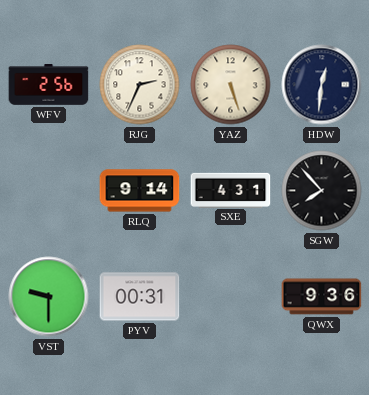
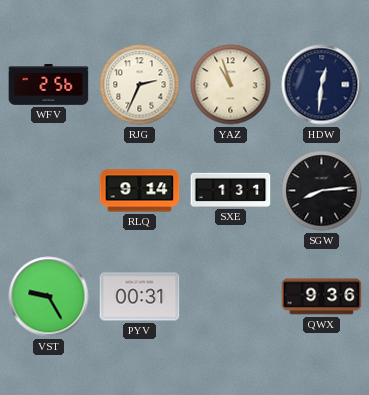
YAZ: 5:27 -> 10:57
SXE: 4:31 -> 1:31
SGW: 7:53 -> 8:14
VST: 9:30 -> 9:25
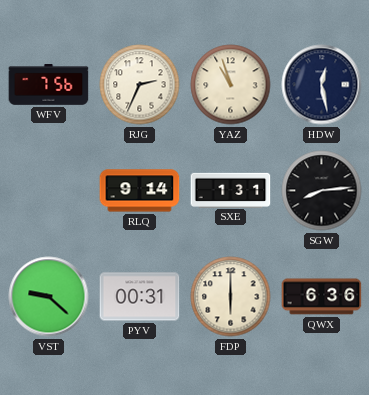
WFV: 2:56 -> 7:56
HDW: 12:31 -> 12:28
VST: 9:25 -> 9:22
FDP: none -> 6:00
QWX: 9:36 -> 6:36
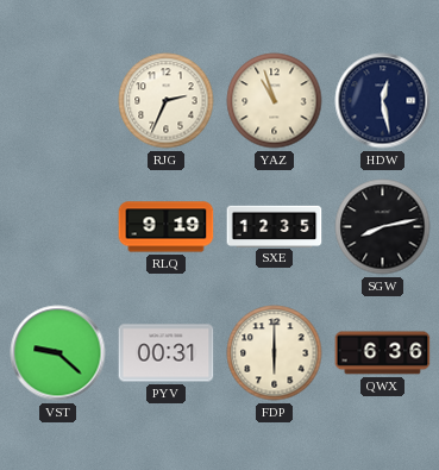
WFV: 7:56 -> none
RLQ: 9:14 -> 9:19
SXE: 1:31 -> 12:35
SGW: 8:14 -> 8:13
